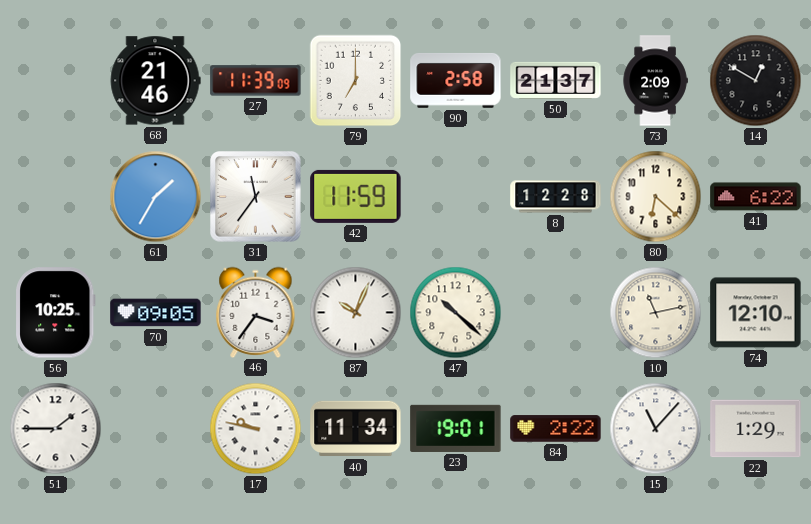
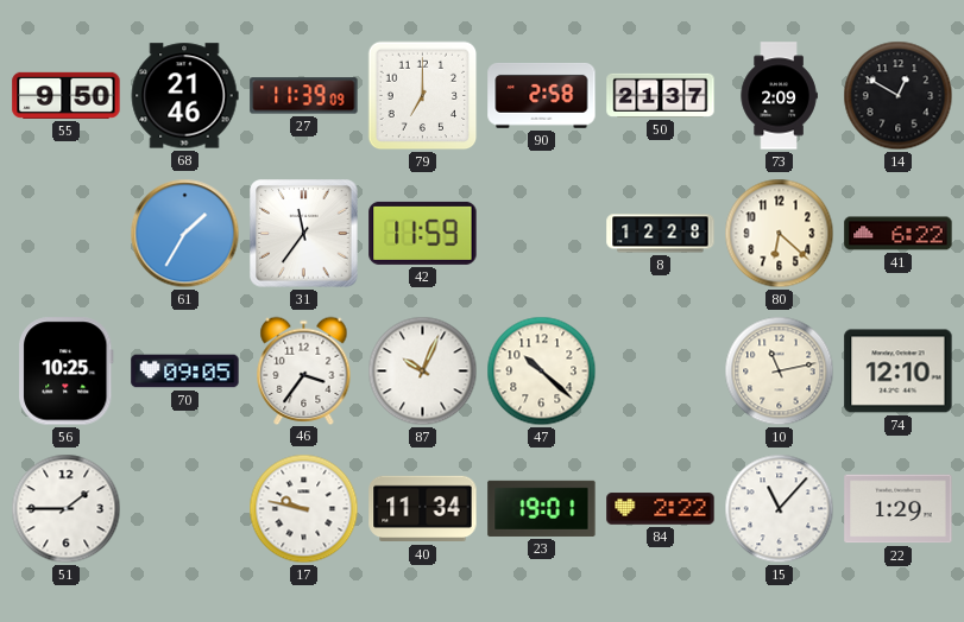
55: none -> 9:50
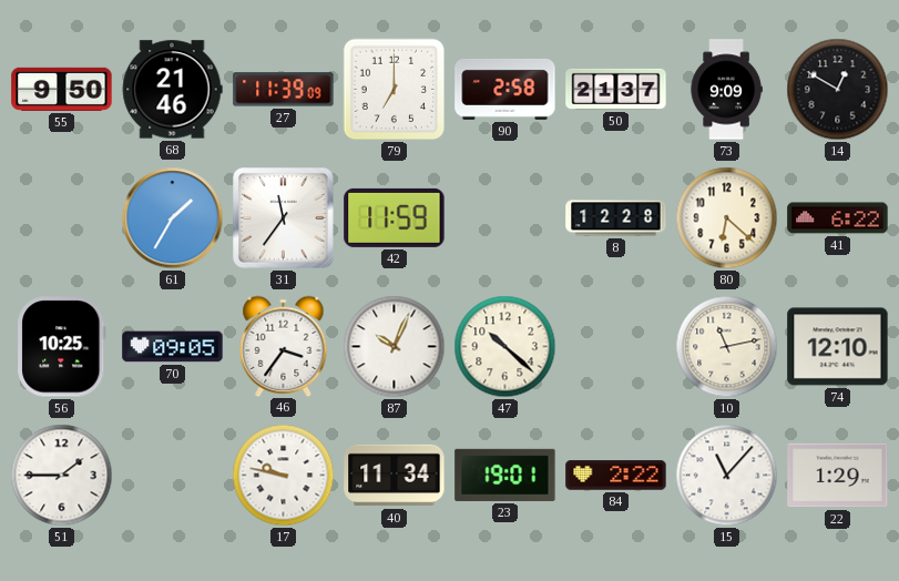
73: 2:09 -> 9:09
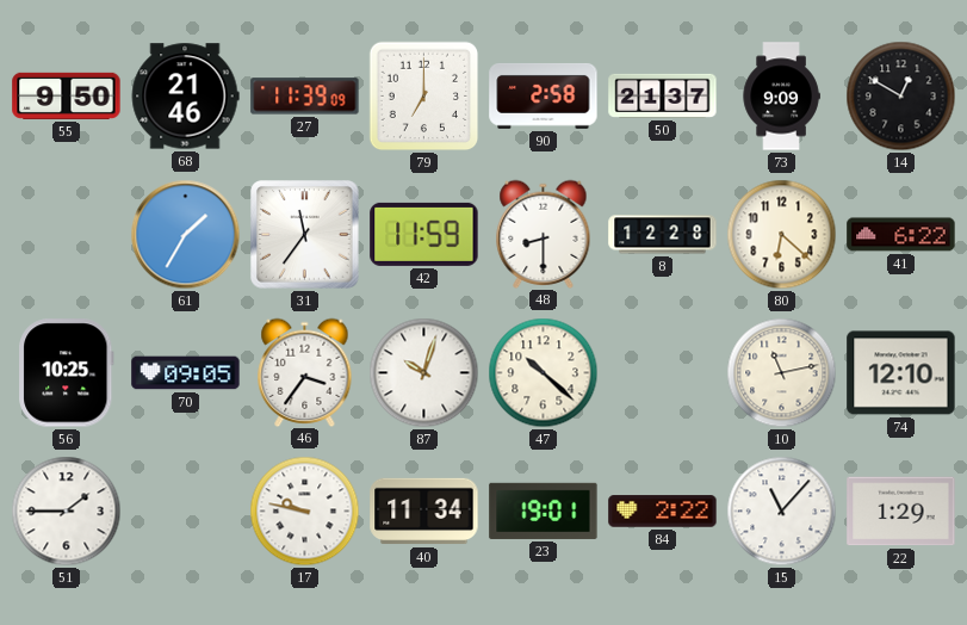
48: none -> 8:30
87: 10:04 -> 10:03
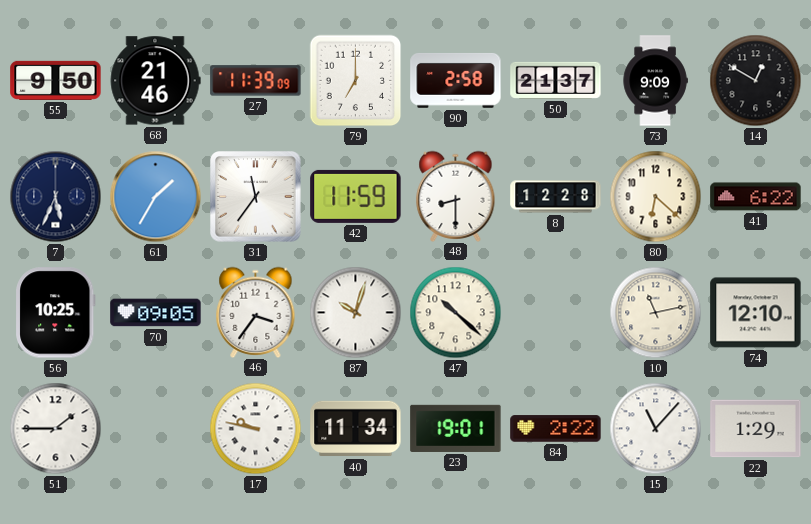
7: none -> 5:34
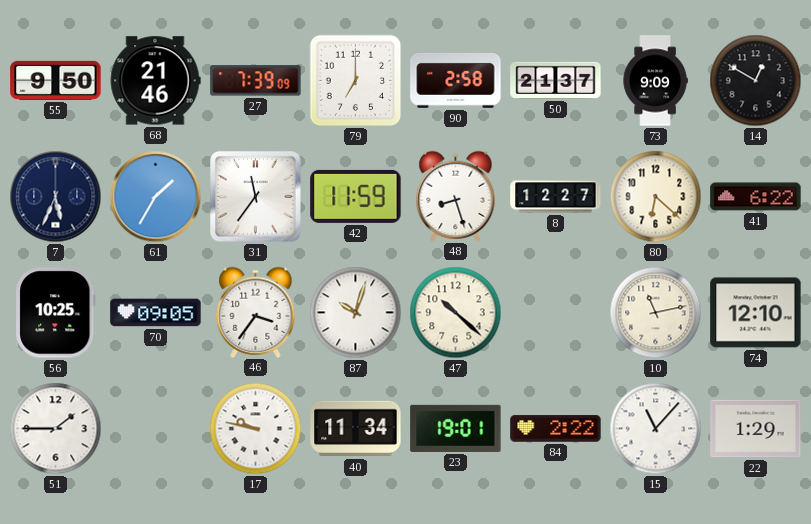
27: 11:39 -> 7:39
48: 8:30 -> 8:27
8: 12:28 -> 12:27
